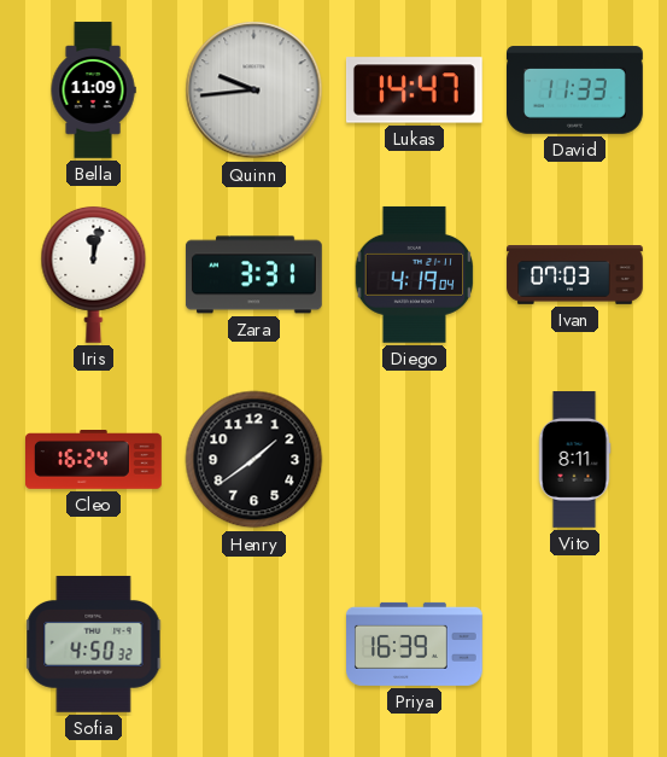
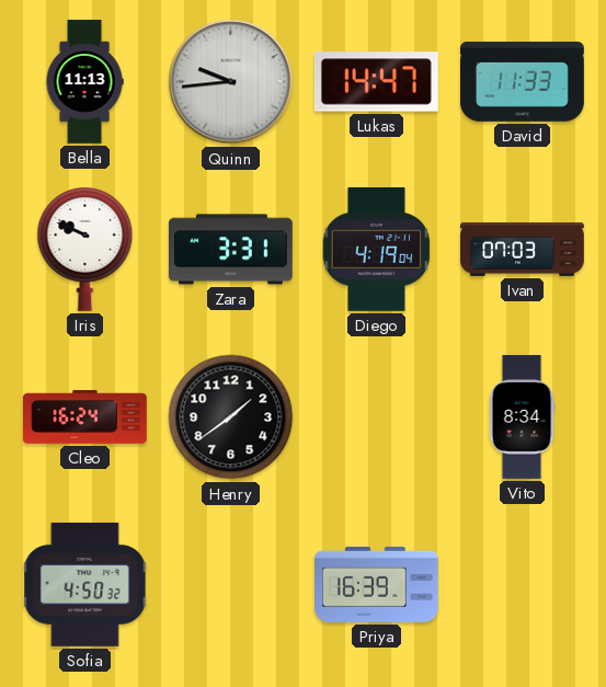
Bella: 11:09 -> 11:13
Iris: 12:02 -> 9:49
Vito: 8:11 -> 8:34
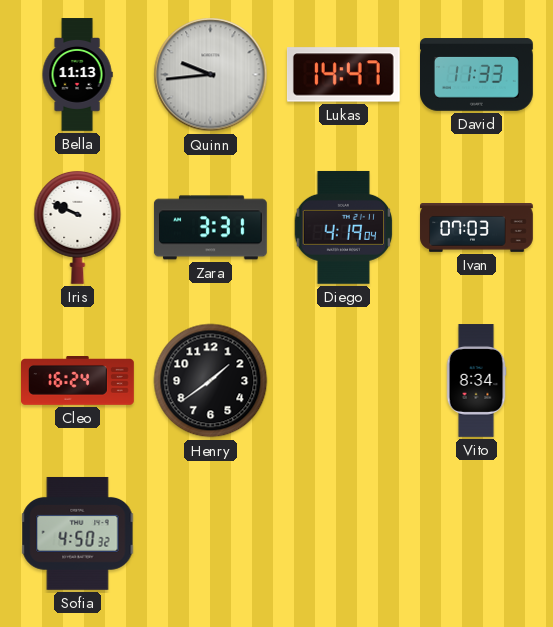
Priya: 16:39 -> none
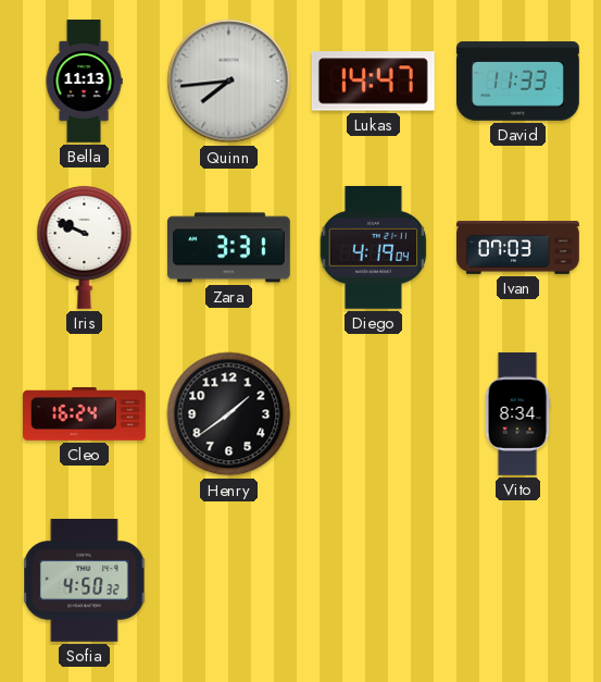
Quinn: 9:44 -> 7:44
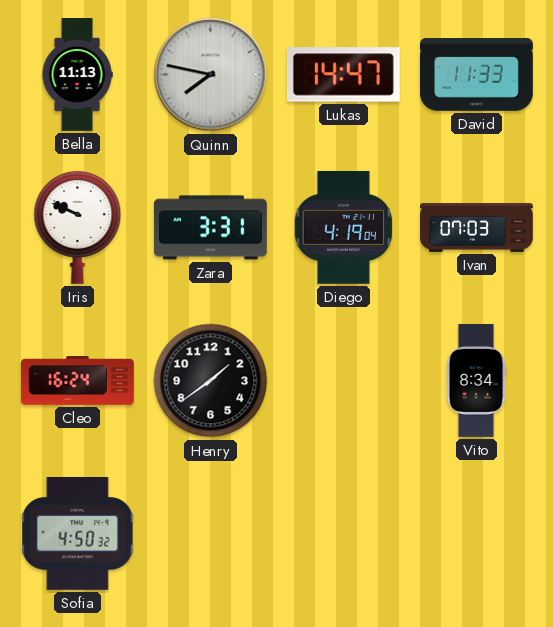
Quinn: 7:44 -> 7:47
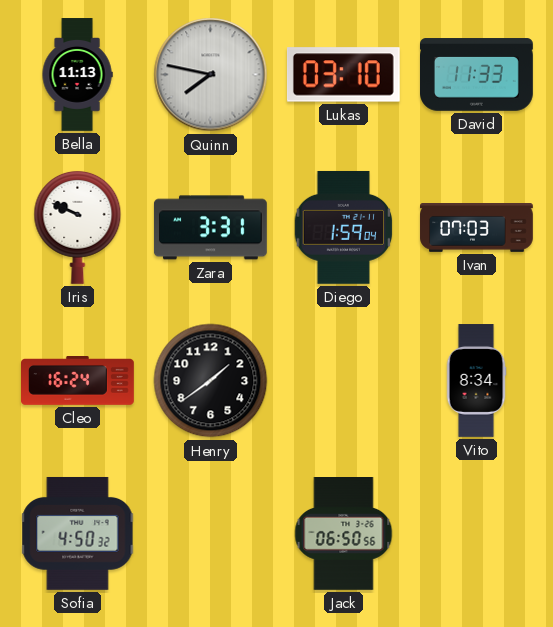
Lukas: 14:47 -> 03:10
Diego: 4:19 -> 1:59
Jack: none -> 06:50
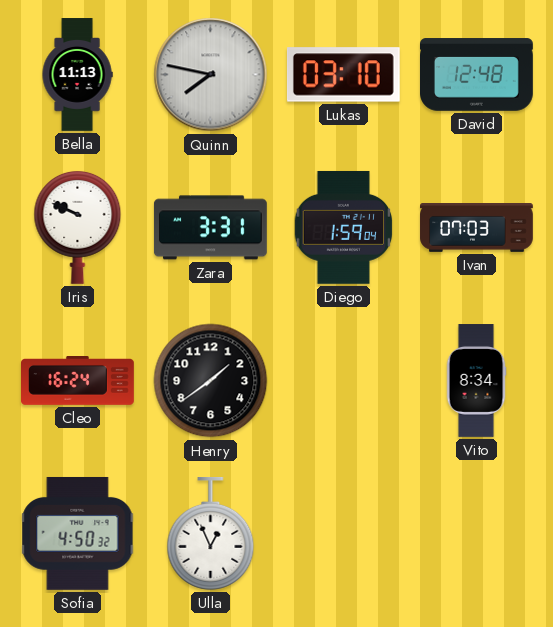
David: 11:33 -> 12:48
Ulla: none -> 12:56
Jack: 06:50 -> none
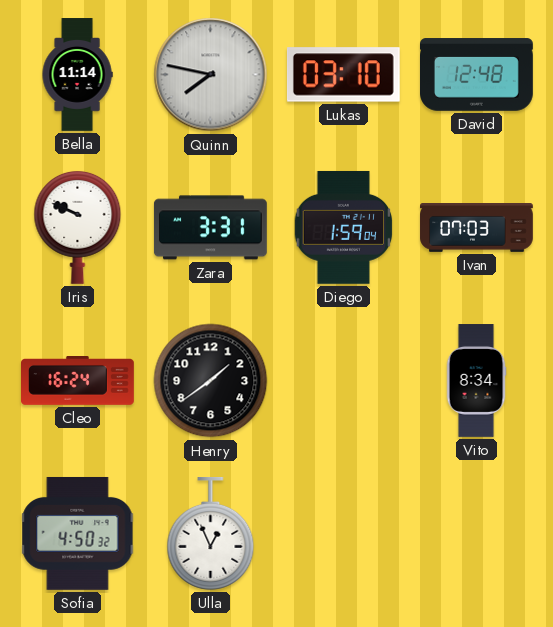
Bella: 11:13 -> 11:14
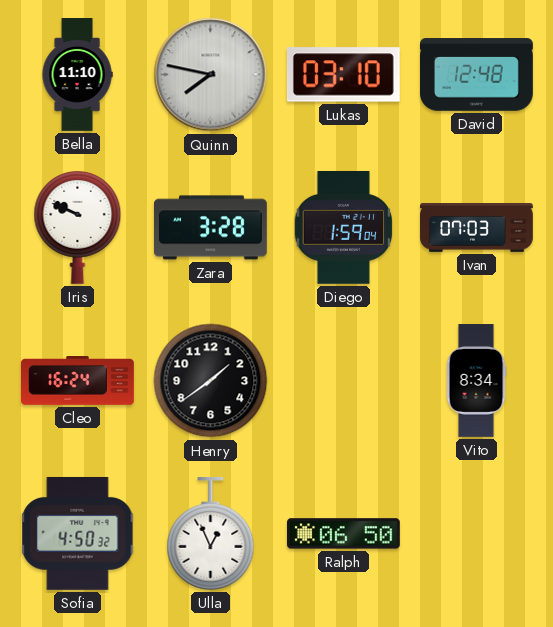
Bella: 11:14 -> 11:10
Zara: 3:31 -> 3:28
Ralph: none -> 06:50
